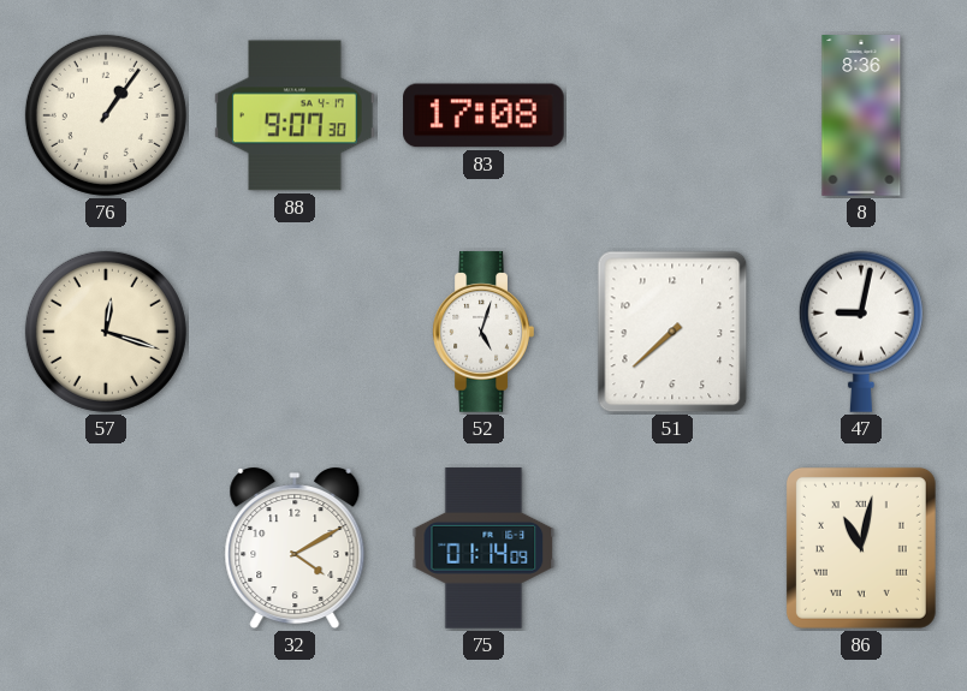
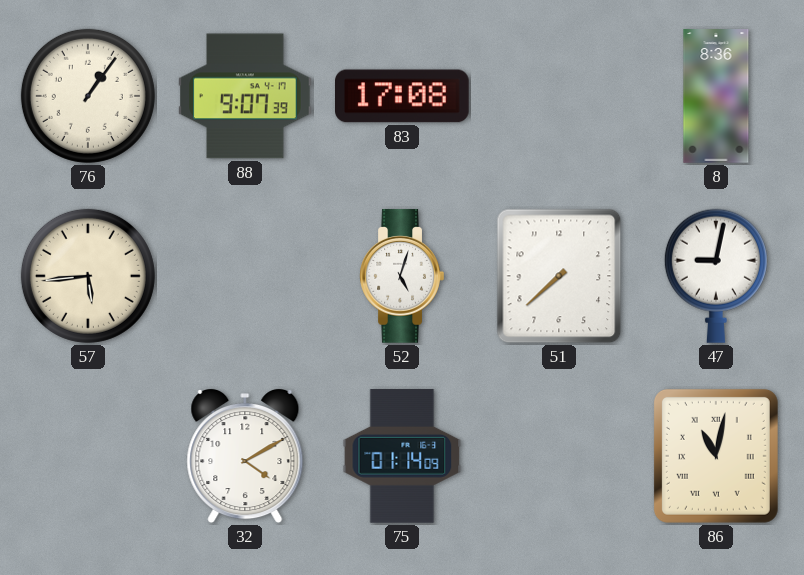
88: 9:07:30 -> 9:07:39
57: 12:18 -> 5:44
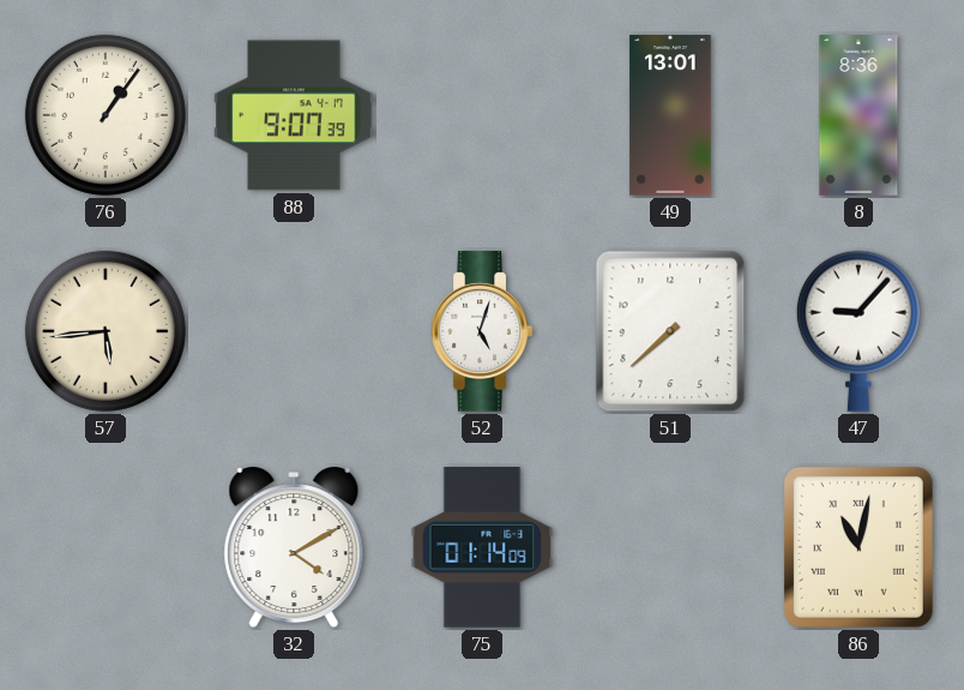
83: 17:08 -> none
49: none -> 13:01
47: 9:02 -> 9:07
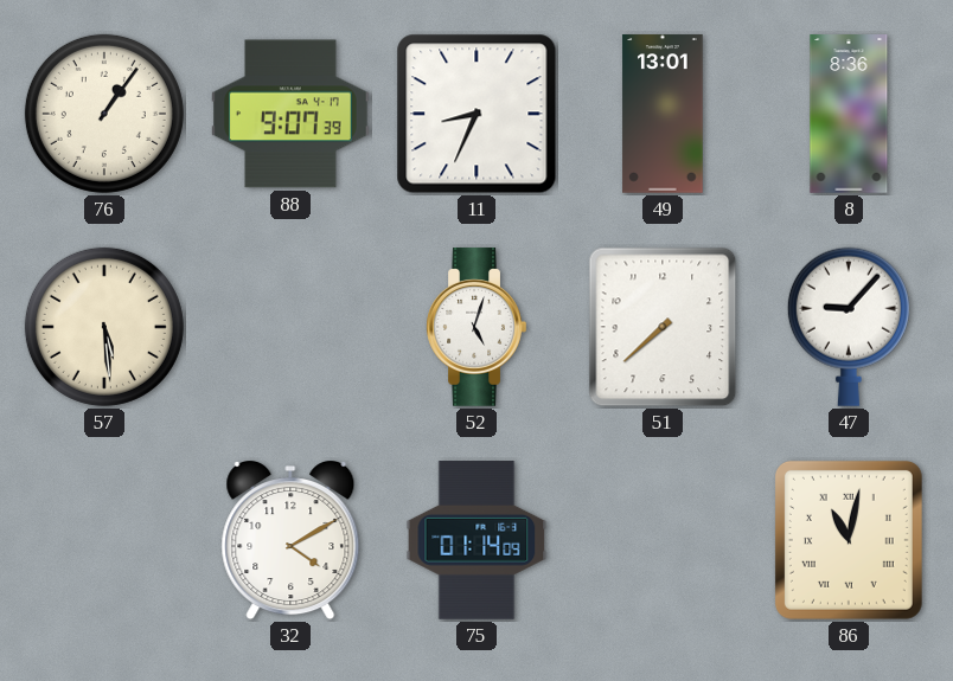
11: none -> 8:34
57: 5:44 -> 5:29
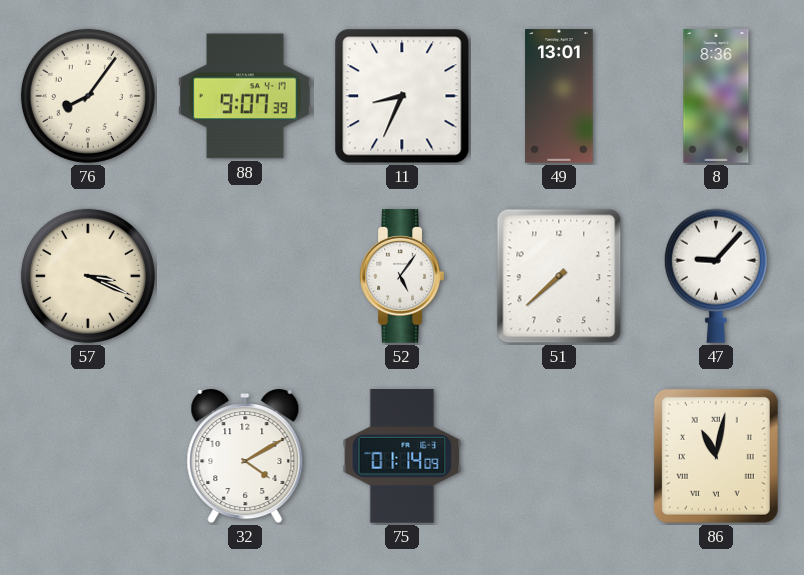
76: 1:06 -> 8:06
57: 5:29 -> 3:19
52: 5:03 -> 5:06
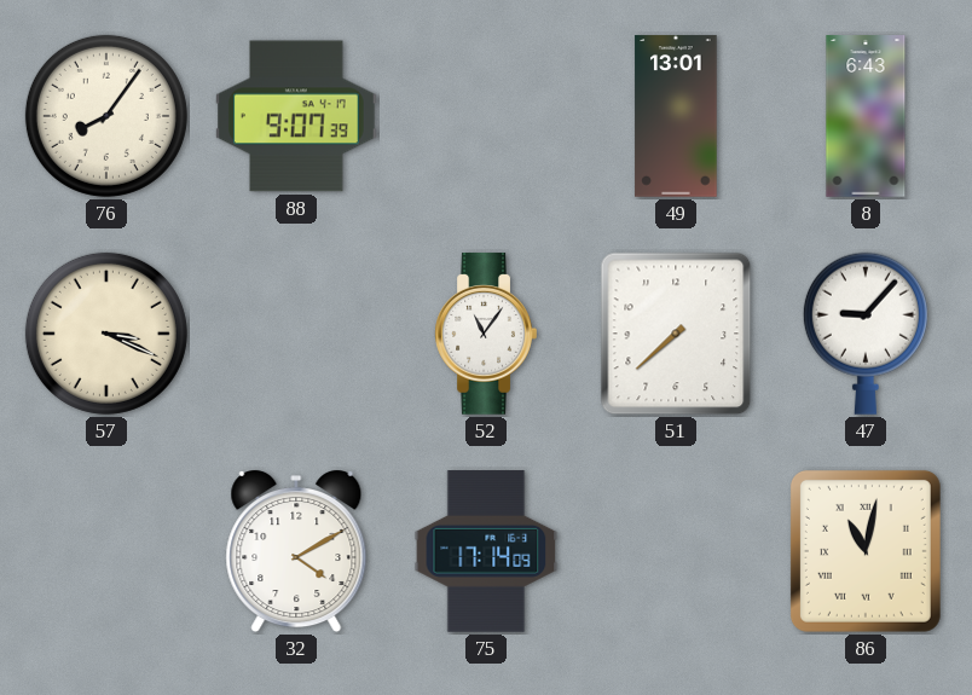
11: 8:34 -> none
8: 8:36 -> 6:43
52: 5:06 -> 11:06
75: 01:14 -> 17:14
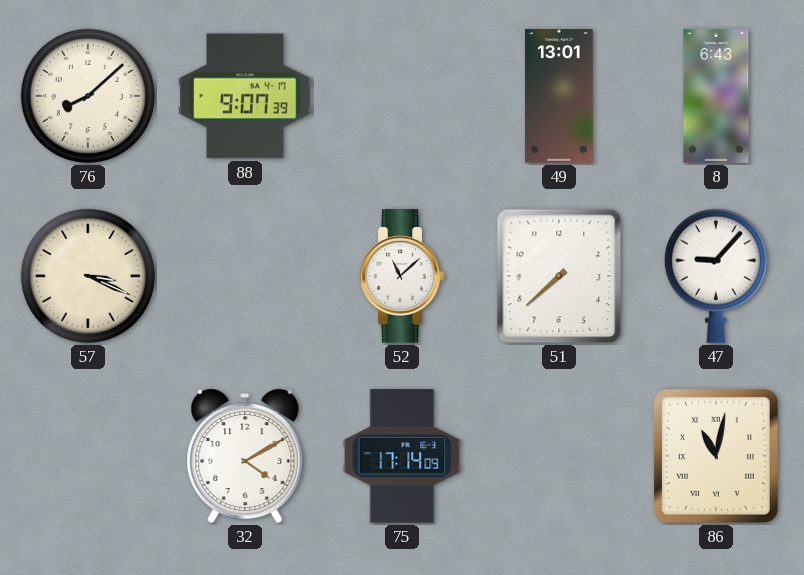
76: 8:06 -> 8:08
52: 11:06 -> 11:08
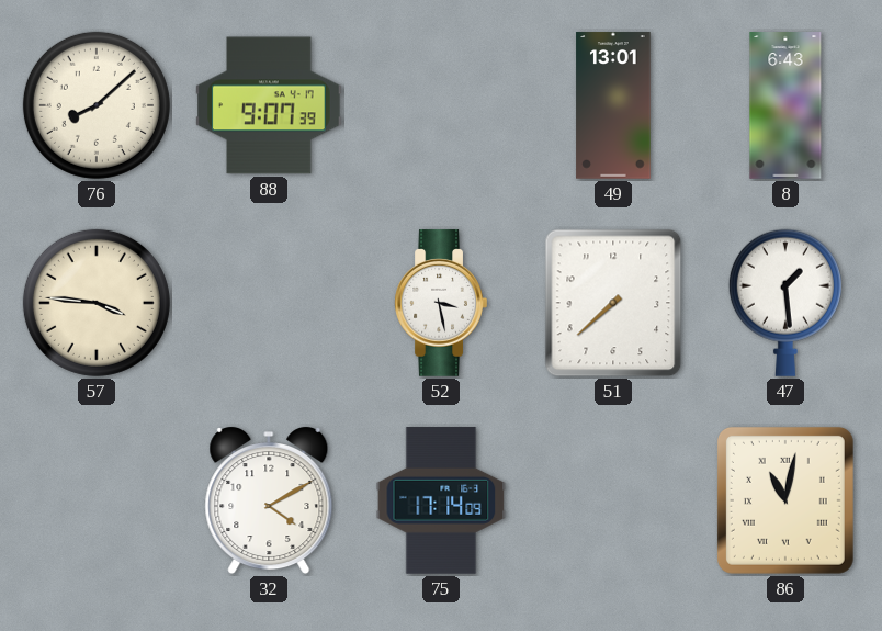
57: 3:19 -> 3:46
52: 11:08 -> 3:28
47: 9:07 -> 1:29
